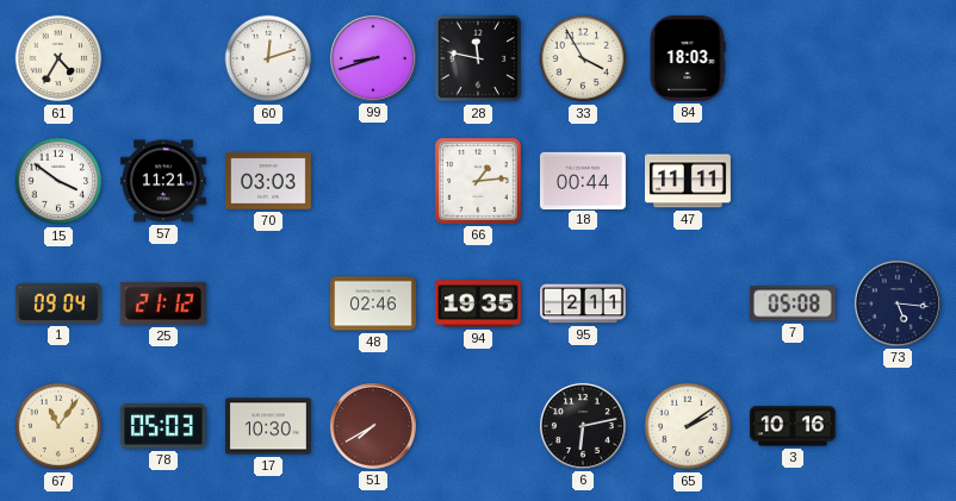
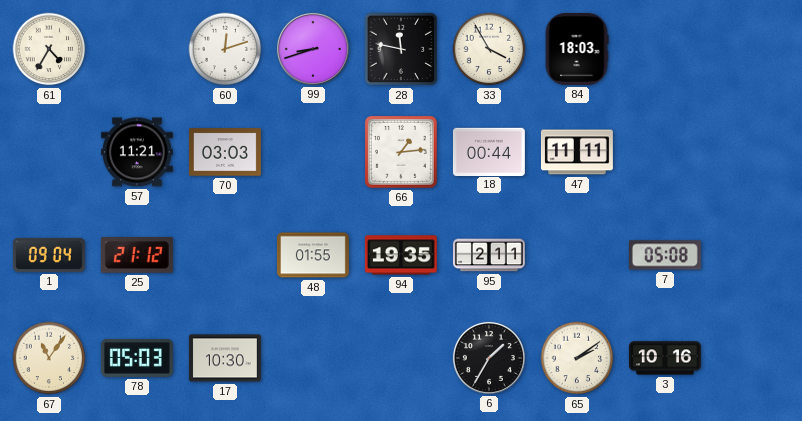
15: 3:51 -> none
48: 02:46 -> 01:55
73: 5:16 -> none
51: 7:40 -> none
6: 6:13 -> 1:35
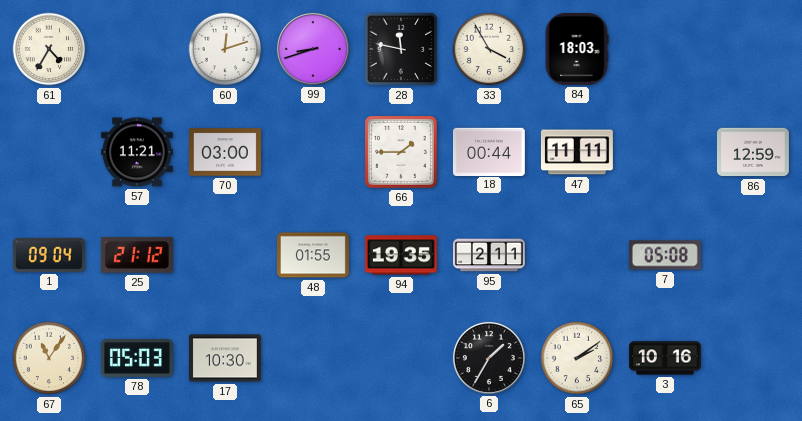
70: 03:03 -> 03:00
66: 1:14 -> 1:45
86: none -> 12:59
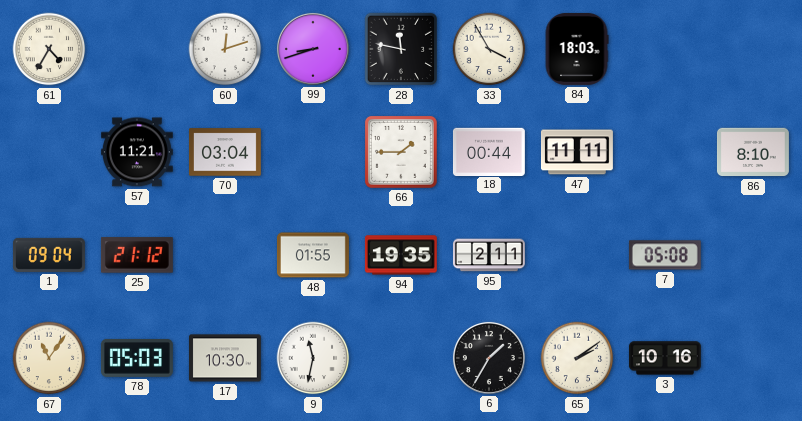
70: 03:00 -> 03:04
86: 12:59 -> 8:10
9: none -> 11:32
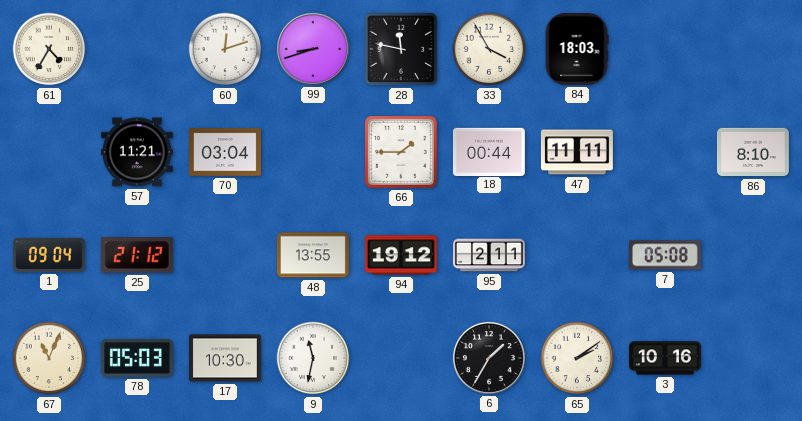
48: 01:55 -> 13:55
94: 19:35 -> 19:12
67: 11:06 -> 11:04
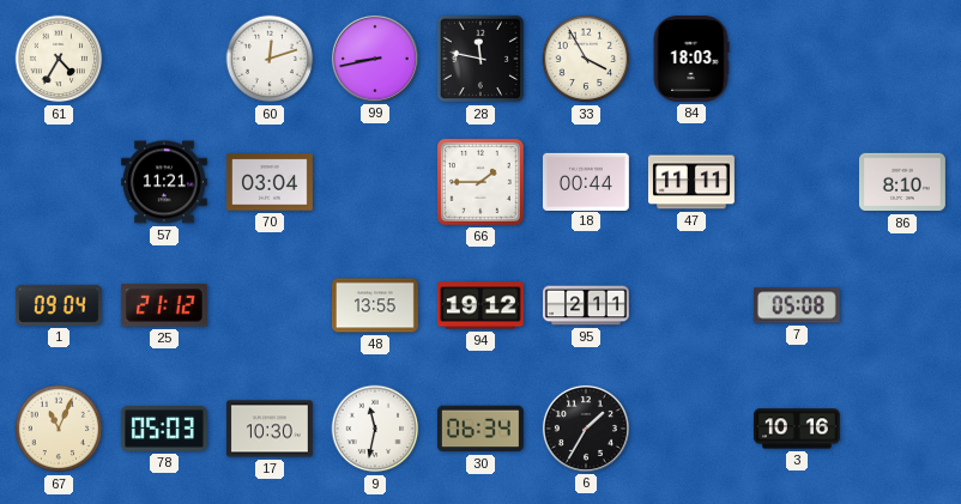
99: 8:42 -> 8:43
30: none -> 06:34
65: 2:09 -> none
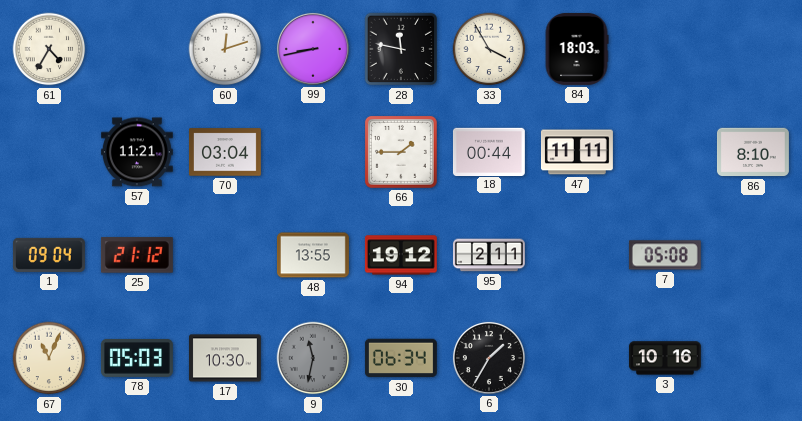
9 dial: white -> grey
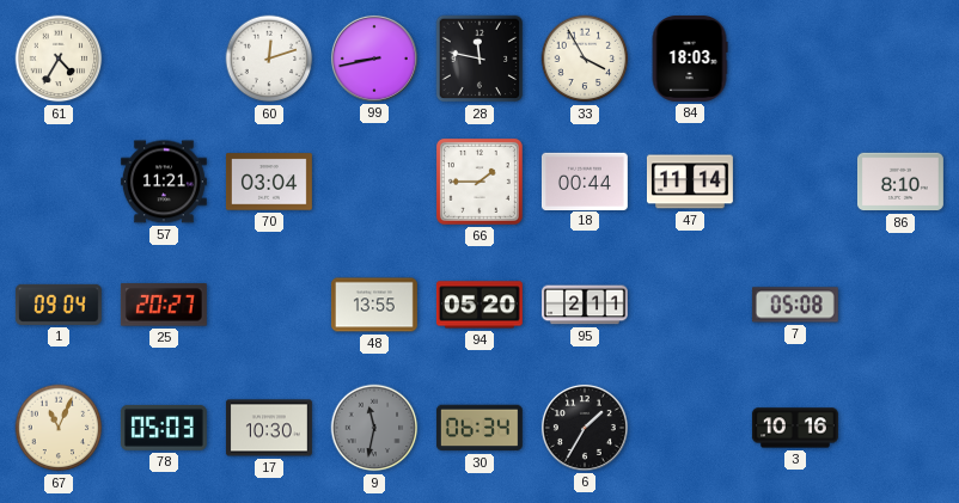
47: 11:11 -> 11:14
25: 21:12 -> 20:27
94: 19:12 -> 05:20
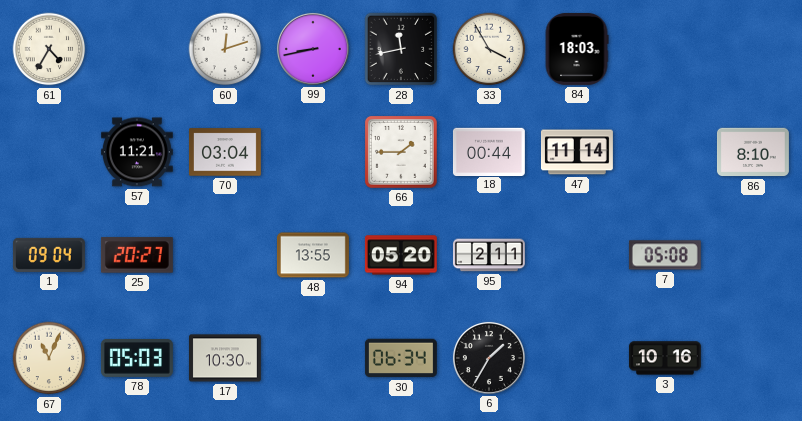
28: 11:47 -> 11:43
9: 11:32 -> none
